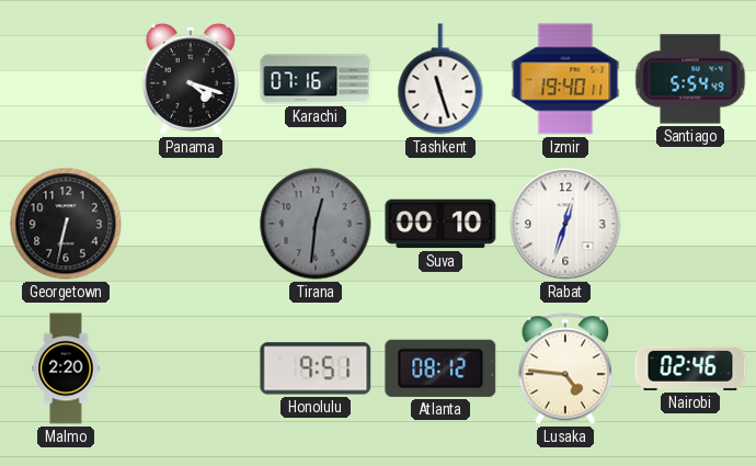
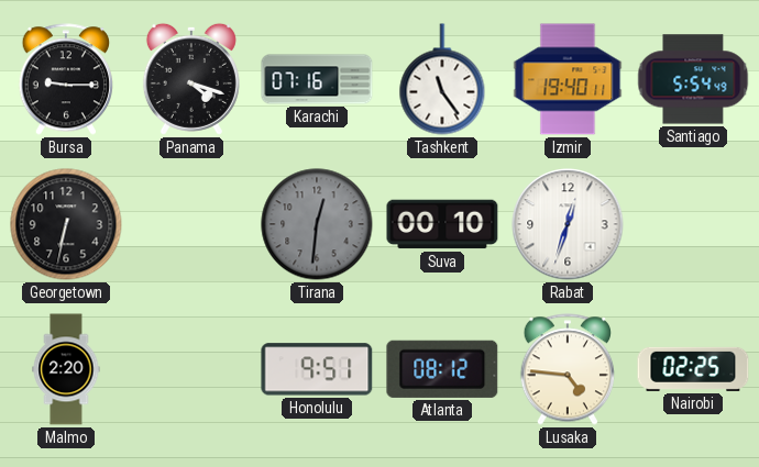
Bursa: none -> 9:15
Tashkent: 11:27 -> 11:24
Nairobi: 02:46 -> 02:25
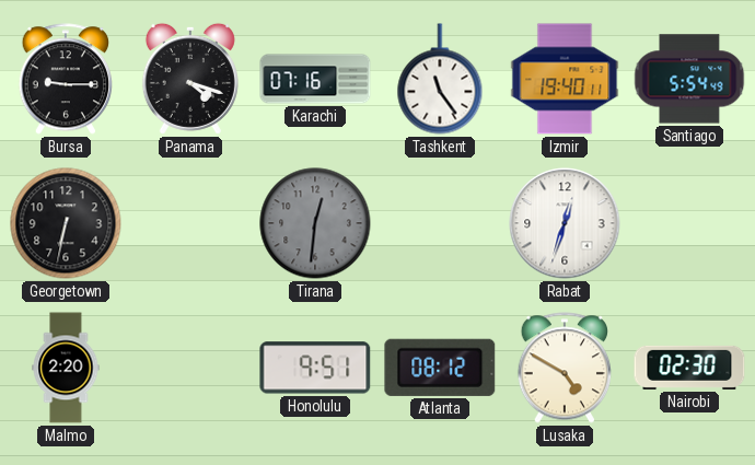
Suva: 00:10 -> none
Lusaka: 4:46 -> 4:50
Nairobi: 02:25 -> 02:30
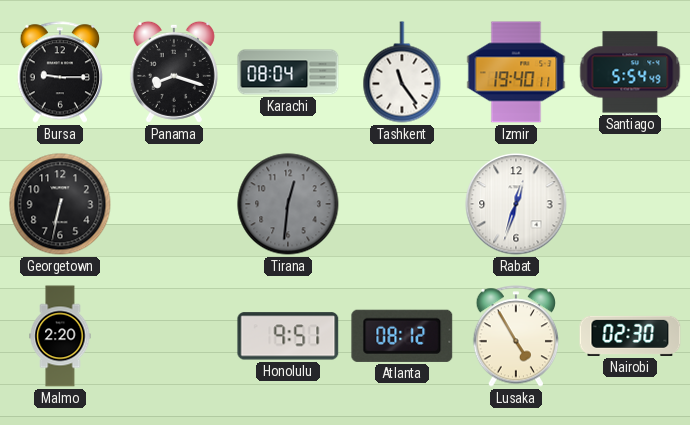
Panama: 4:18 -> 8:18
Karachi: 07:16 -> 08:04
Lusaka: 4:50 -> 4:55
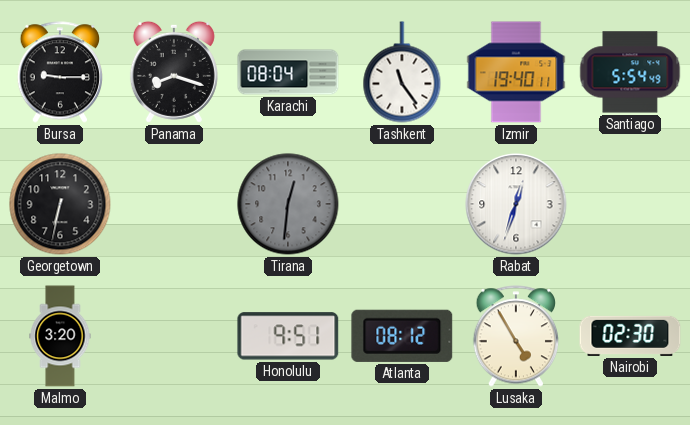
Malmo: 2:20 -> 3:20
